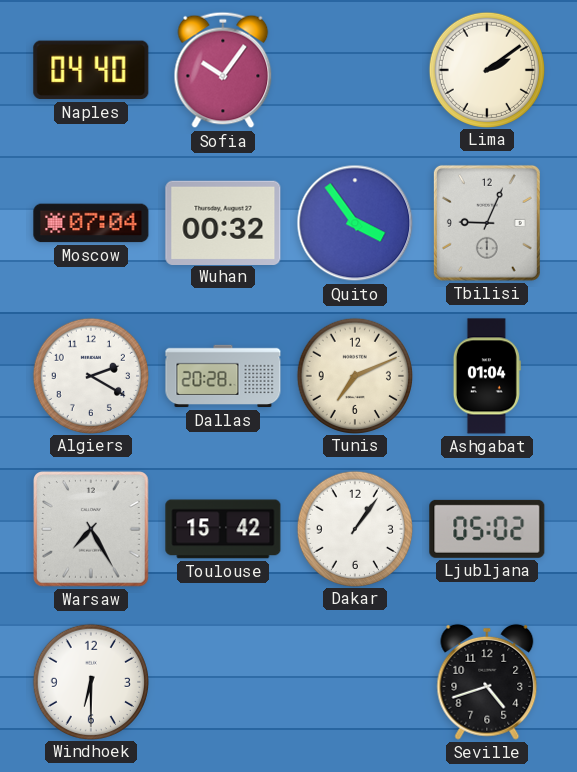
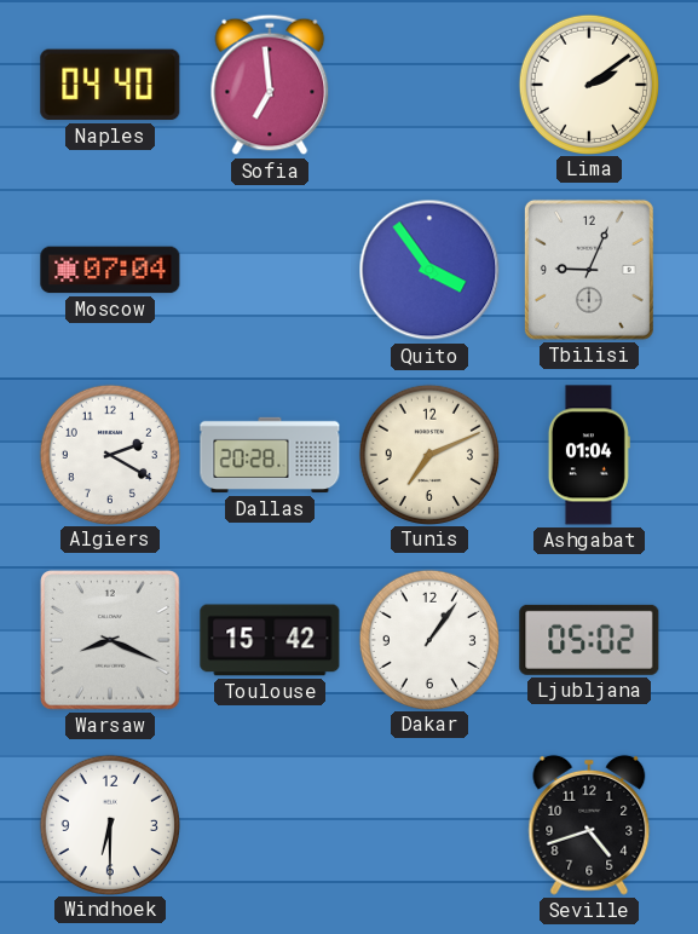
Sofia: 10:06 -> 6:59
Wuhan: 00:32 -> none
Warsaw: 7:25 -> 8:19
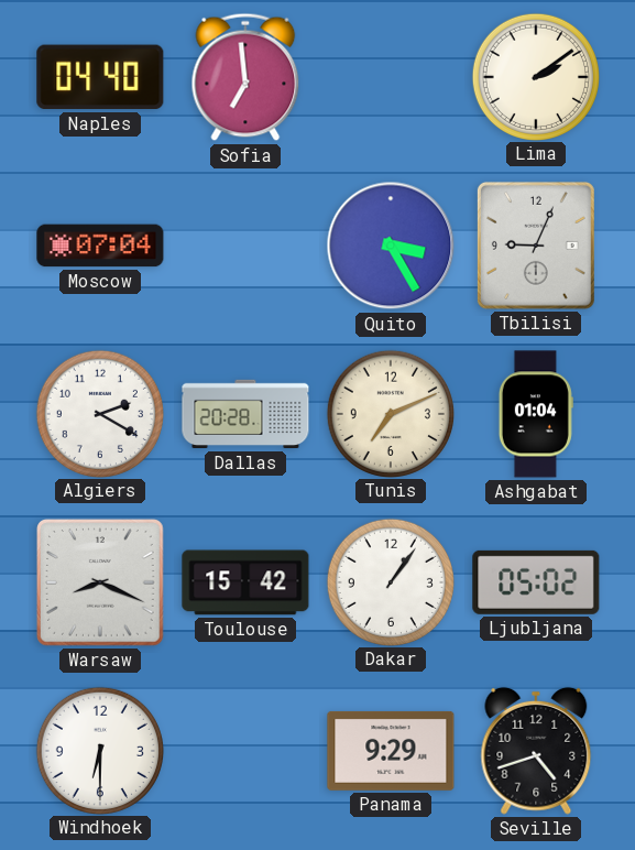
Quito: 3:54 -> 3:25
Panama: none -> 9:29
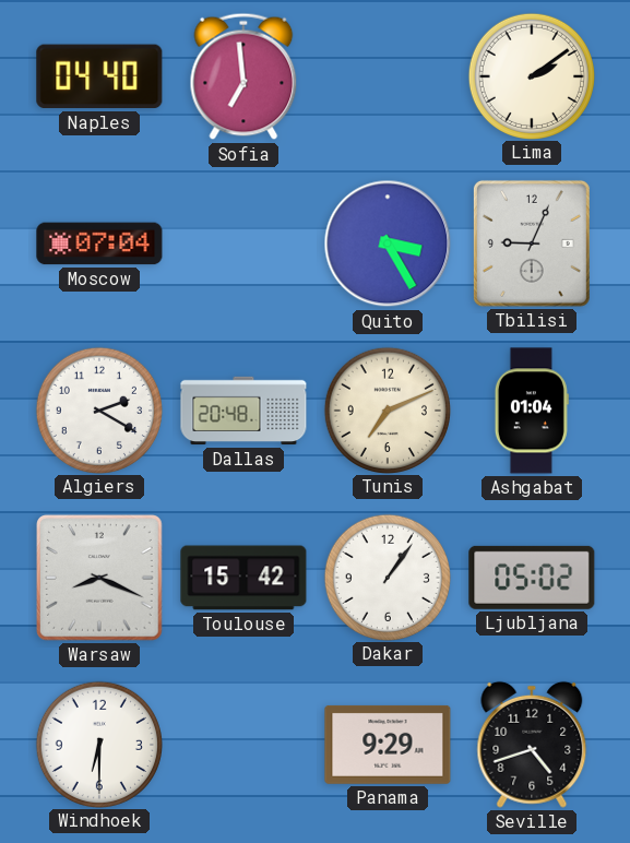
Dallas: 20:28 -> 20:48
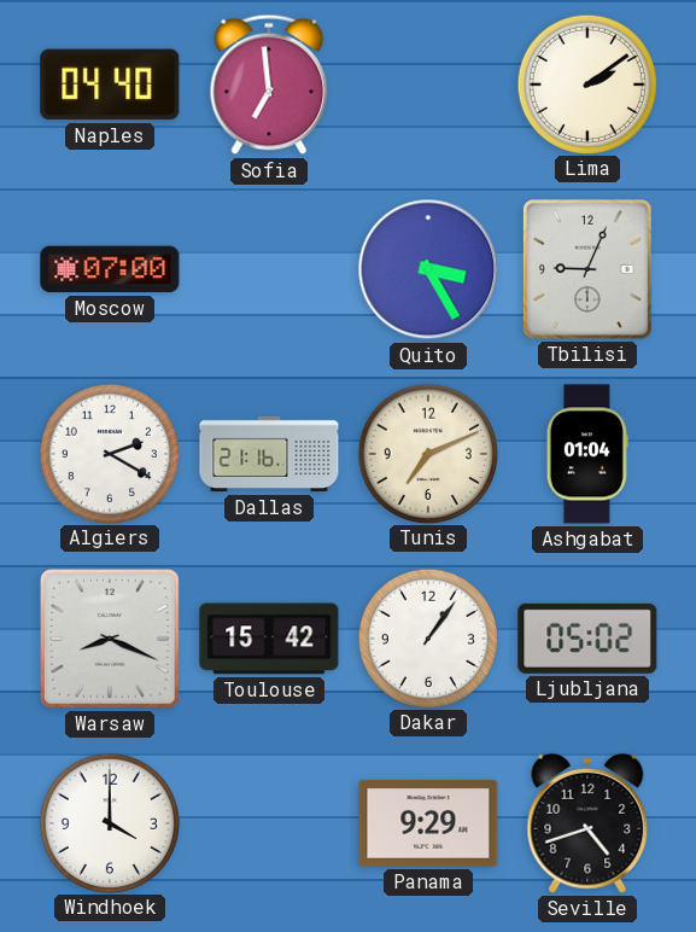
Moscow: 07:04 -> 07:00
Dallas: 20:48 -> 21:16
Windhoek: 6:30 -> 4:00
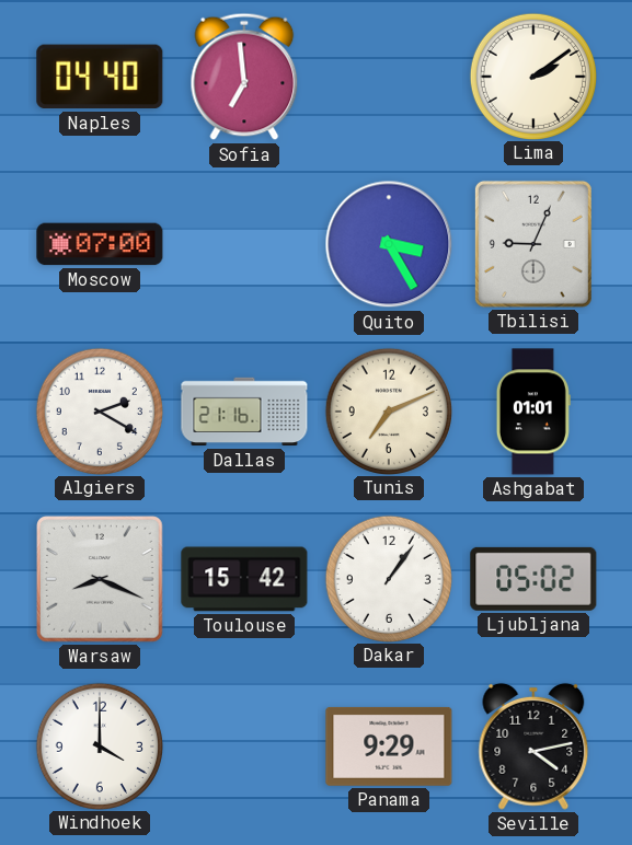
Ashgabat: 01:04 -> 01:01
Seville: 4:42 -> 4:13
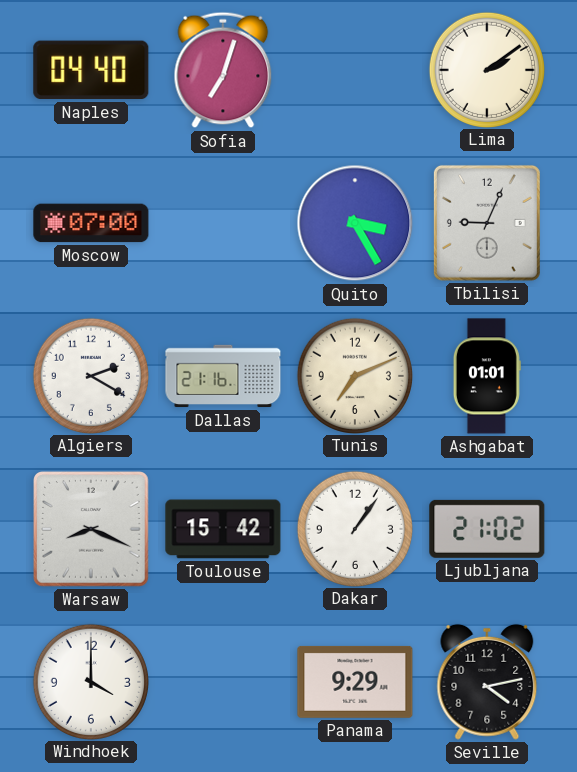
Sofia: 6:59 -> 7:03
Ljubljana: 05:02 -> 21:02
